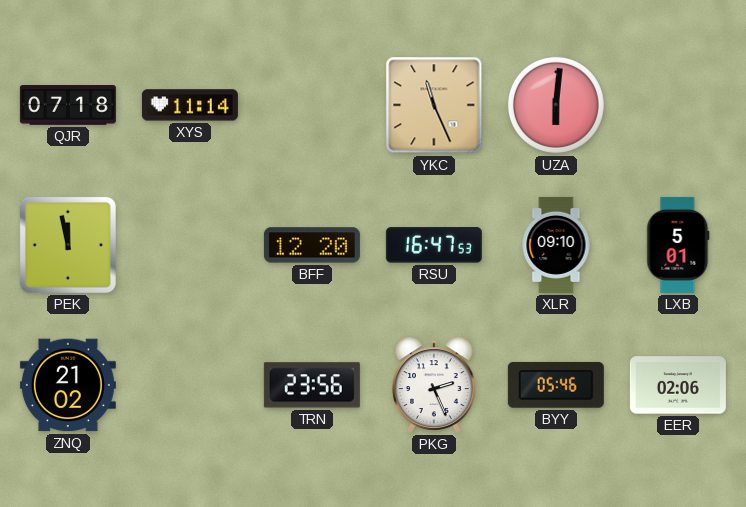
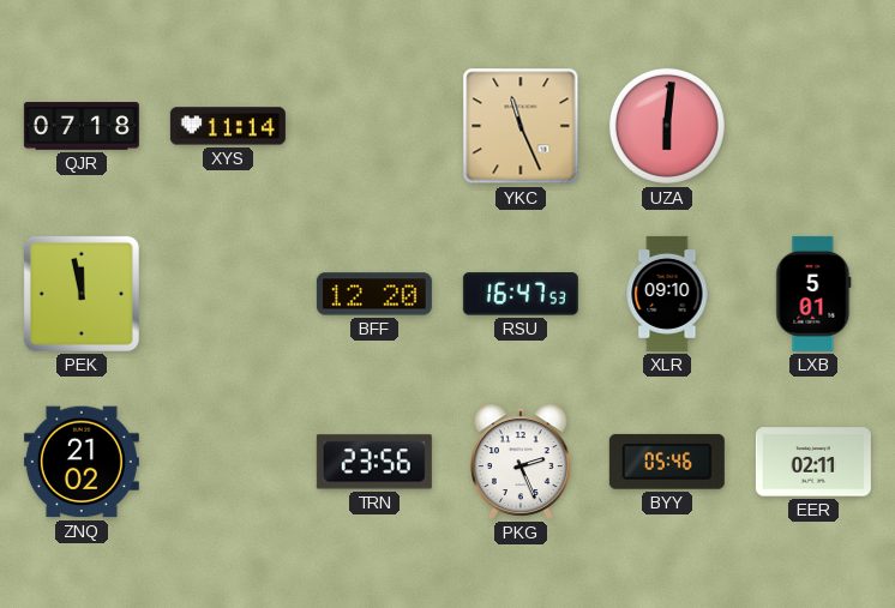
EER: 02:06 -> 02:11
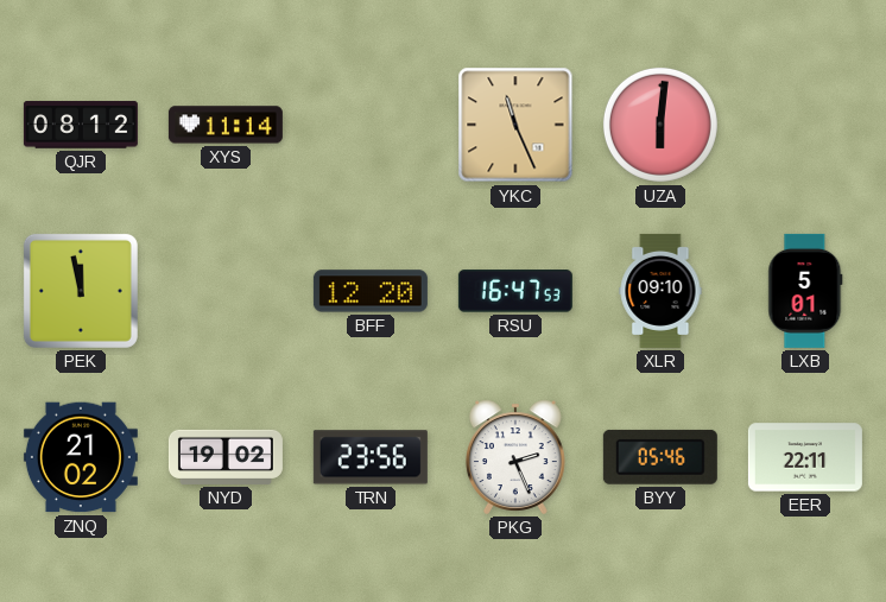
QJR: 07:18 -> 08:12
NYD: none -> 19:02
EER: 02:11 -> 22:11
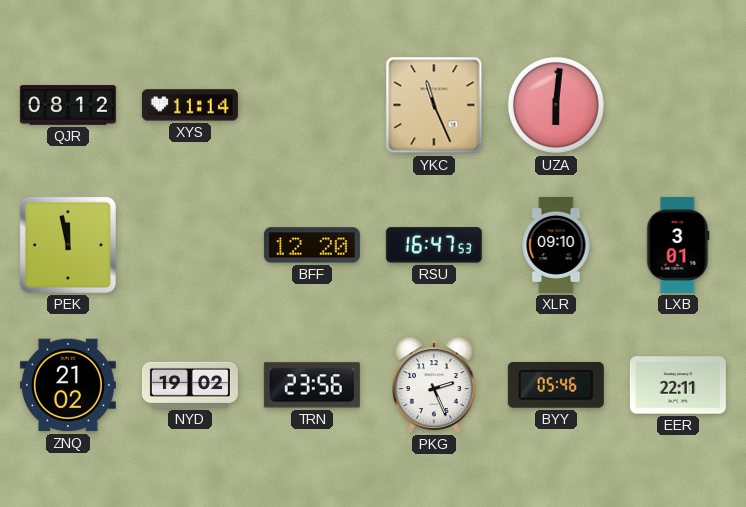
LXB: 5:01 -> 3:01
